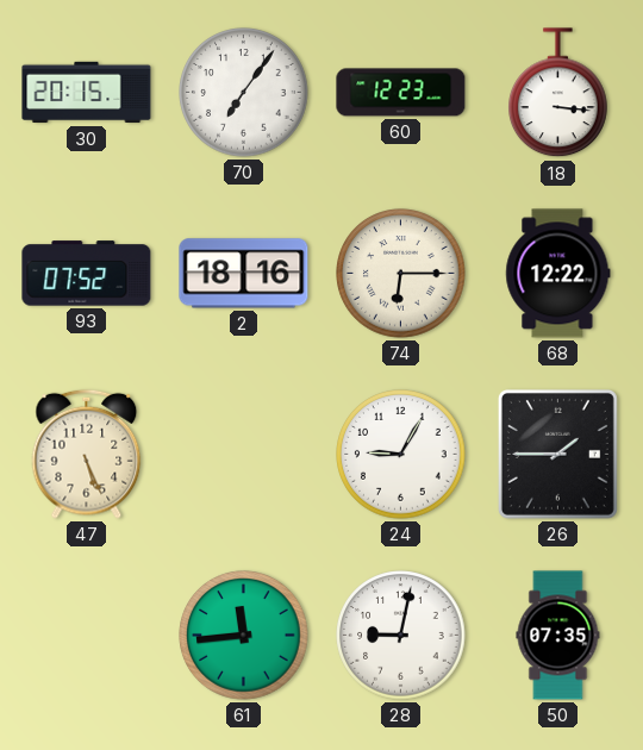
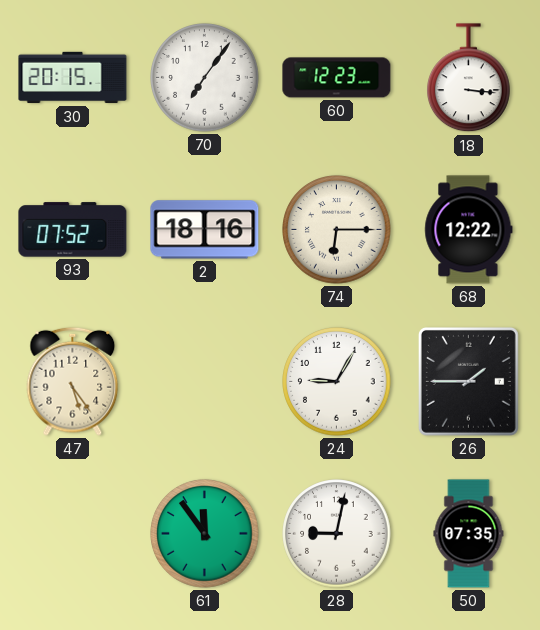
47: 5:26 -> 5:24
61: 11:44 -> 11:54
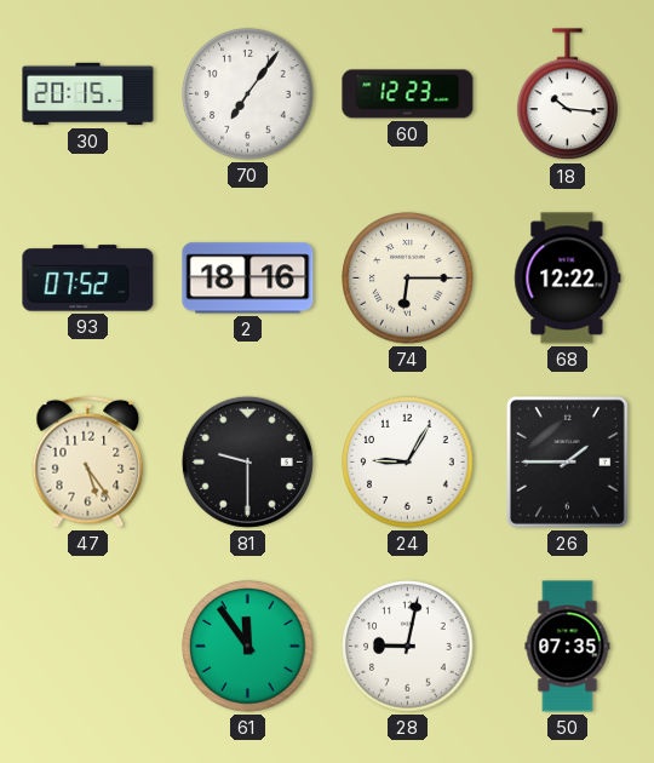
18: 3:16 -> 10:16
81: none -> 9:30
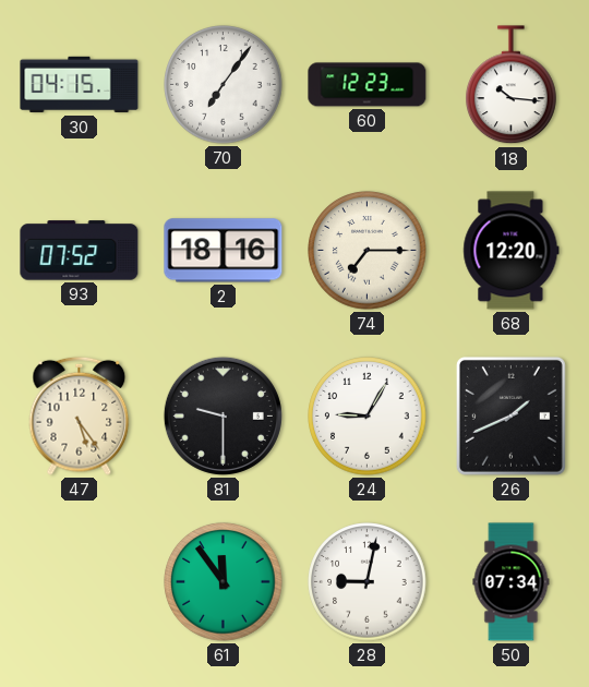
30: 20:15 -> 04:15
74: 6:15 -> 7:15
68: 12:22 -> 12:20
26: 1:45 -> 1:41
50: 07:35 -> 07:34
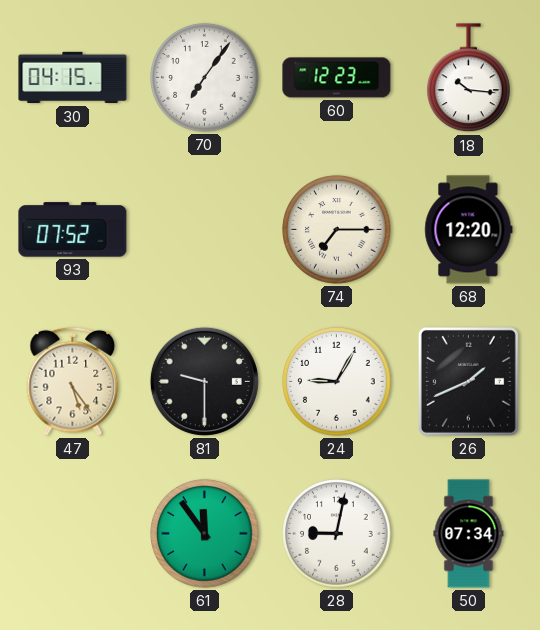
2: 18:16 -> none
